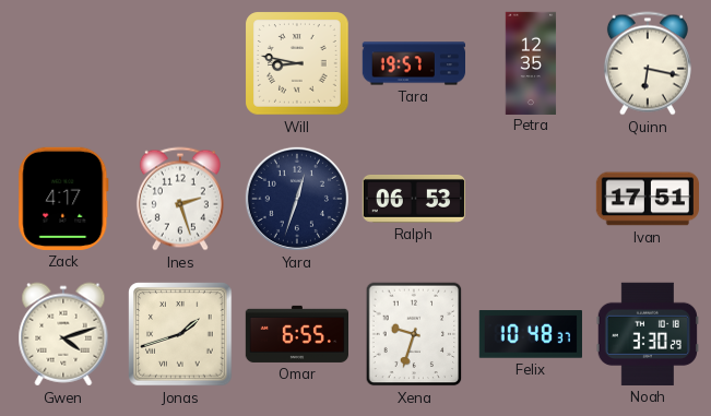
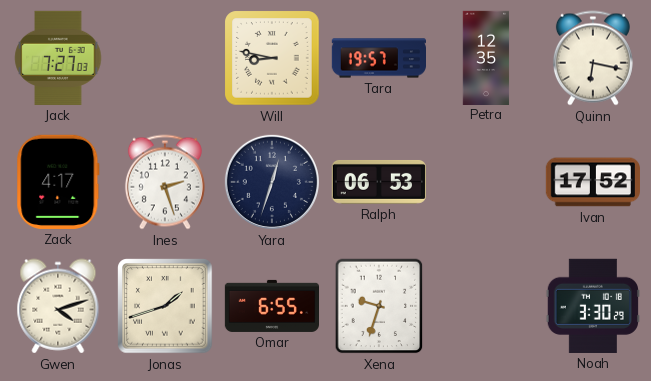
Jack: none -> 7:27
Ivan: 17:51 -> 17:52
Felix: 10:48 -> none
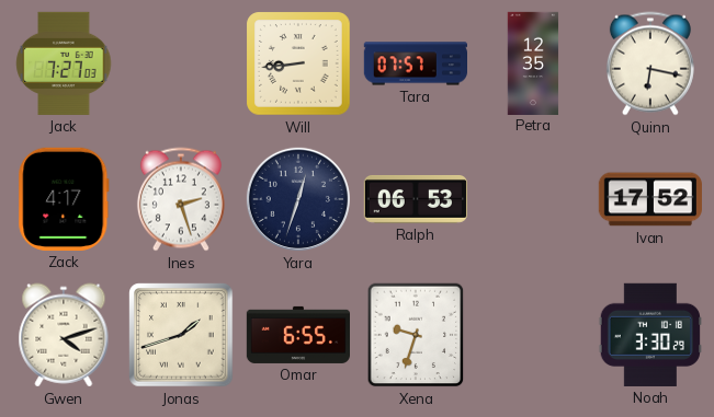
Will: 8:47 -> 8:44
Tara: 19:57 -> 07:57
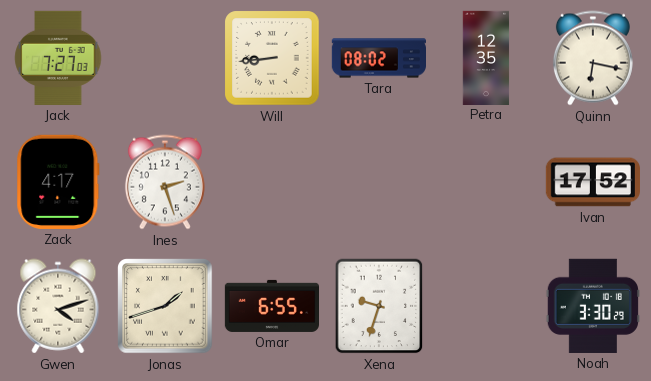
Tara: 07:57 -> 08:02
Yara: 12:33 -> none
Ralph: 06:53 -> none
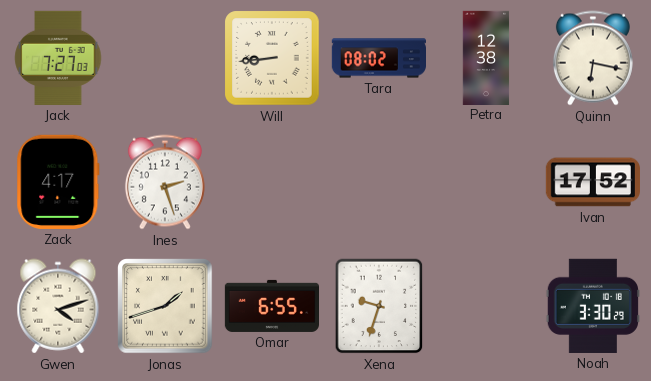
Petra: 12:35 -> 12:38
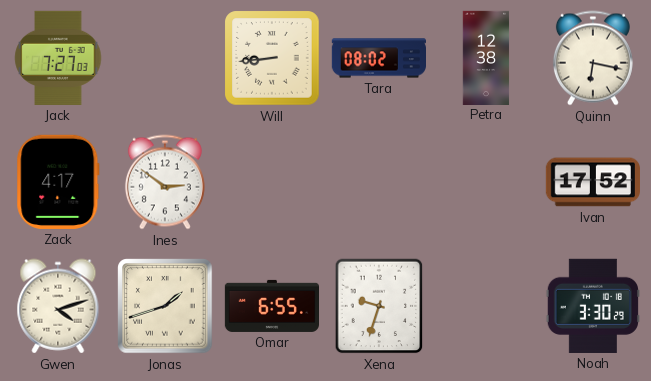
Ines: 2:27 -> 2:51
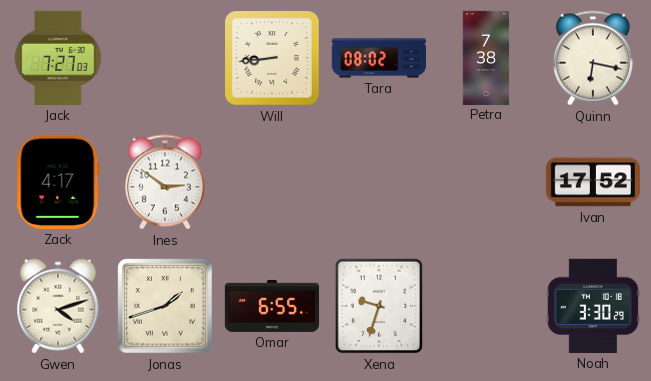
Petra: 12:38 -> 7:38
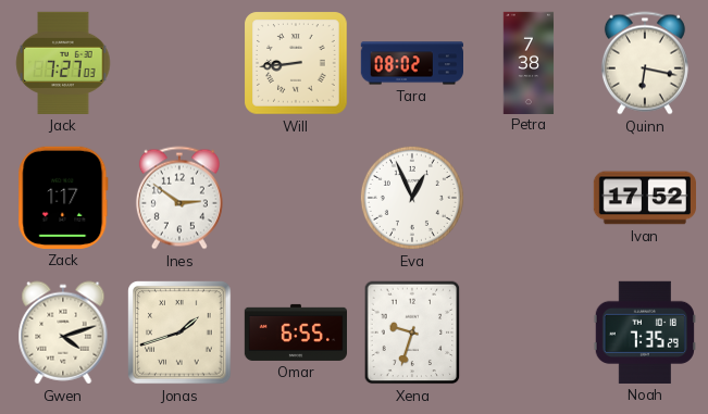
Zack: 4:17 -> 1:17
Eva: none -> 12:56
Noah: 3:30 -> 7:35
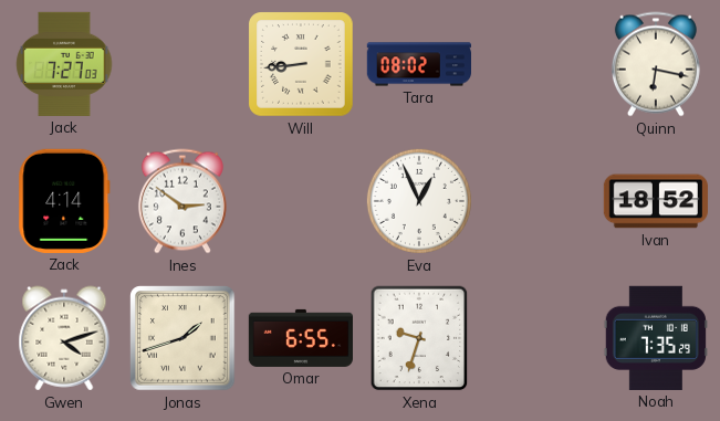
Petra: 7:38 -> none
Zack: 1:17 -> 4:14
Ivan: 17:52 -> 18:52
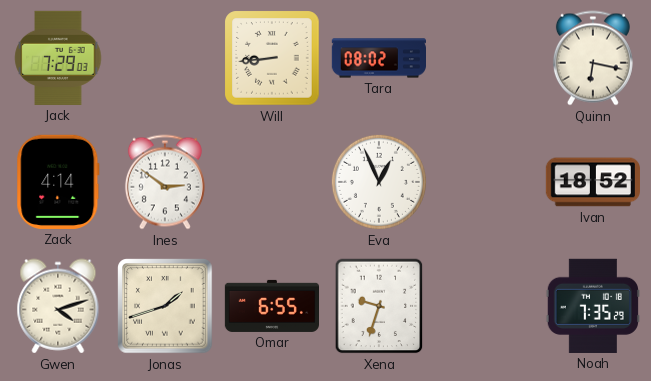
Jack: 7:27 -> 7:29
